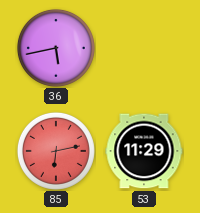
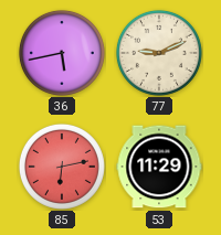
77: none -> 9:11
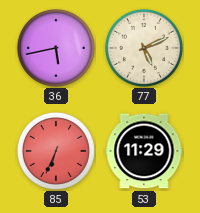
77: 9:11 -> 5:11
85: 6:13 -> 6:34
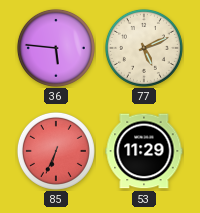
36: 5:43 -> 5:46
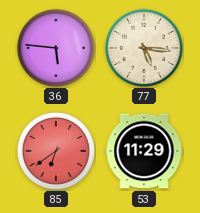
77: 5:11 -> 5:16
85: 6:34 -> 6:39
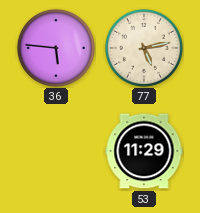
77: 5:16 -> 5:13
85: 6:39 -> none
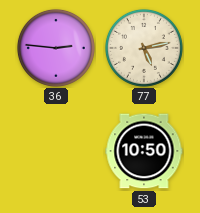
36: 5:46 -> 2:46
53: 11:29 -> 10:50
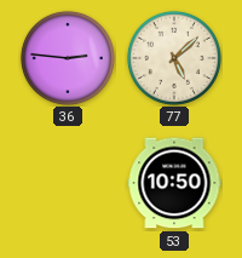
77: 5:13 -> 5:08
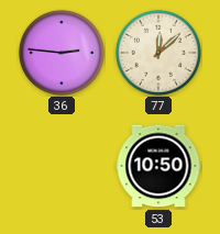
77: 5:08 -> 12:08
